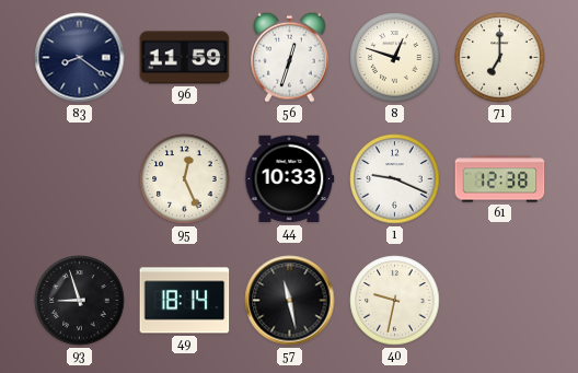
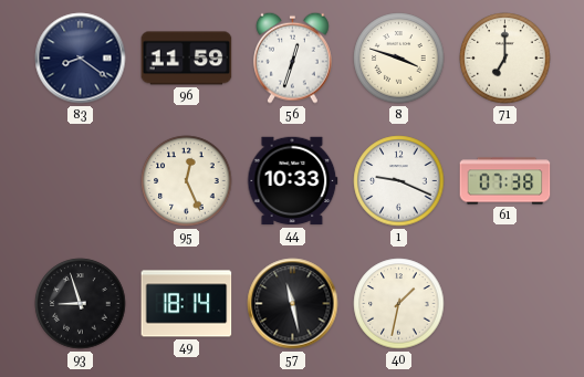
8: 12:48 -> 3:48
61: 12:38 -> 07:38
40: 9:32 -> 1:32
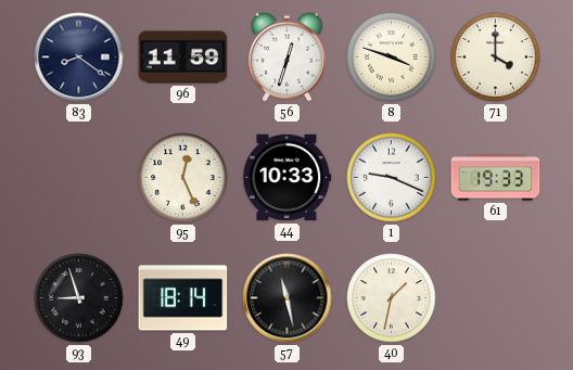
71: 7:00 -> 4:00
61: 07:38 -> 19:33
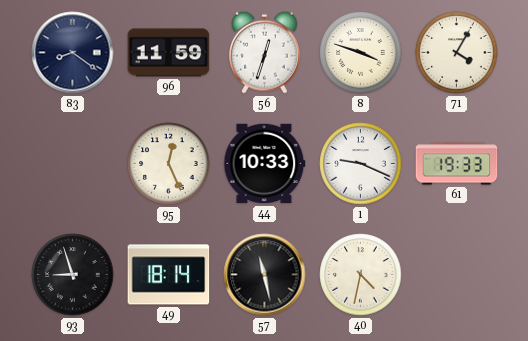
71: 4:00 -> 4:05
40: 1:32 -> 4:32
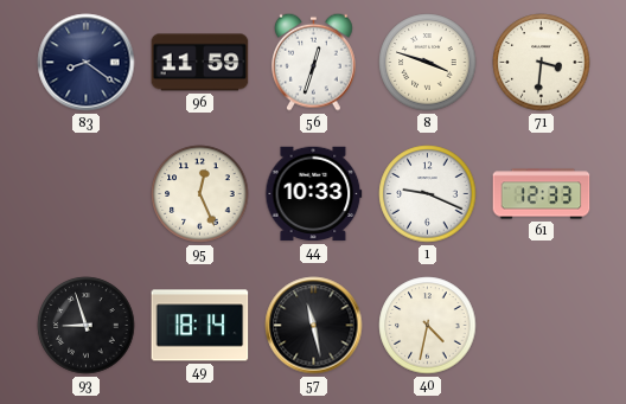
71: 4:05 -> 3:31
61: 19:33 -> 12:33
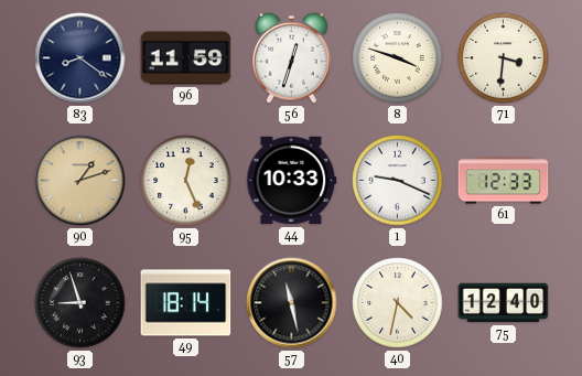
90: none -> 1:12
75: none -> 12:40
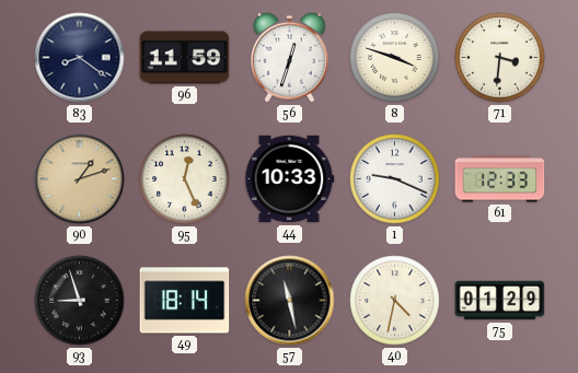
75: 12:40 -> 01:29
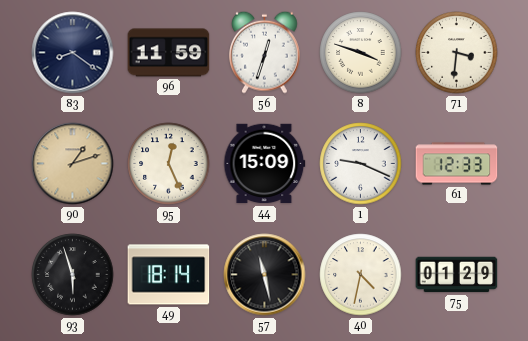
44: 10:33 -> 15:09
93: 8:57 -> 5:57
